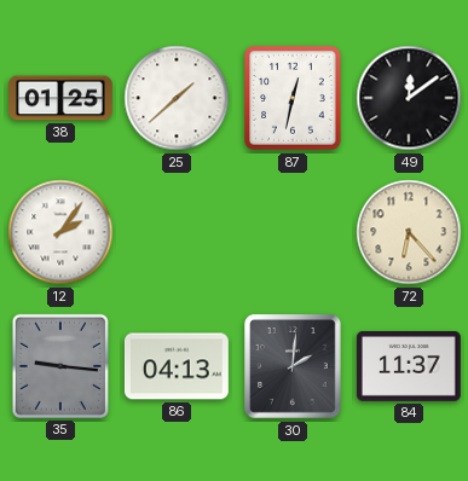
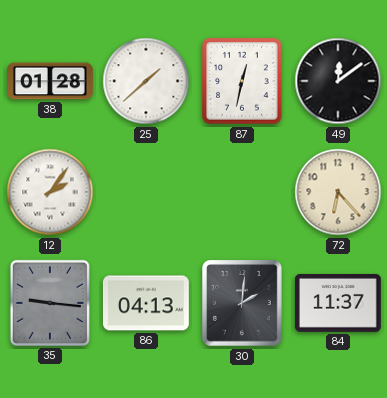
38: 01:25 -> 01:28
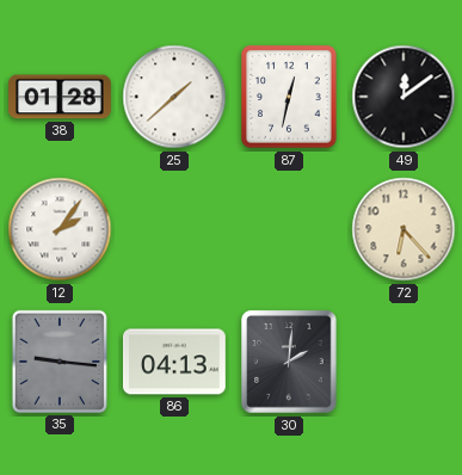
84: 11:37 -> none
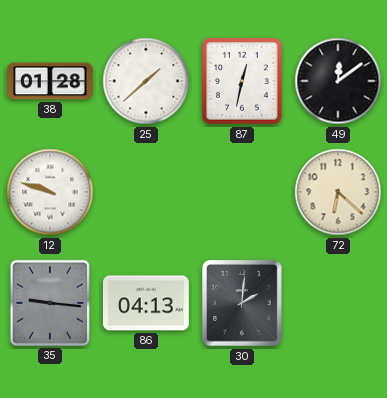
12: 2:06 -> 9:48
72: 6:23 -> 6:22
